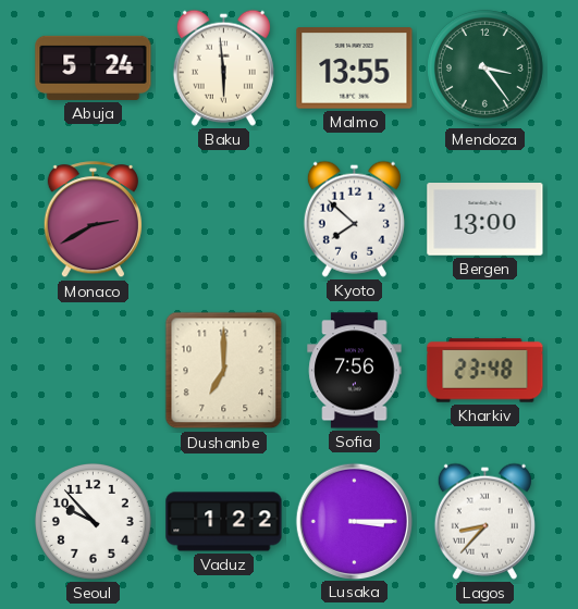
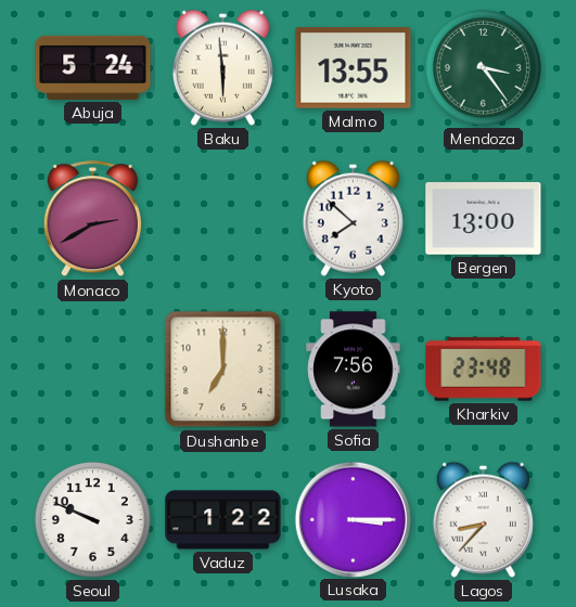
Seoul: 9:53 -> 9:49
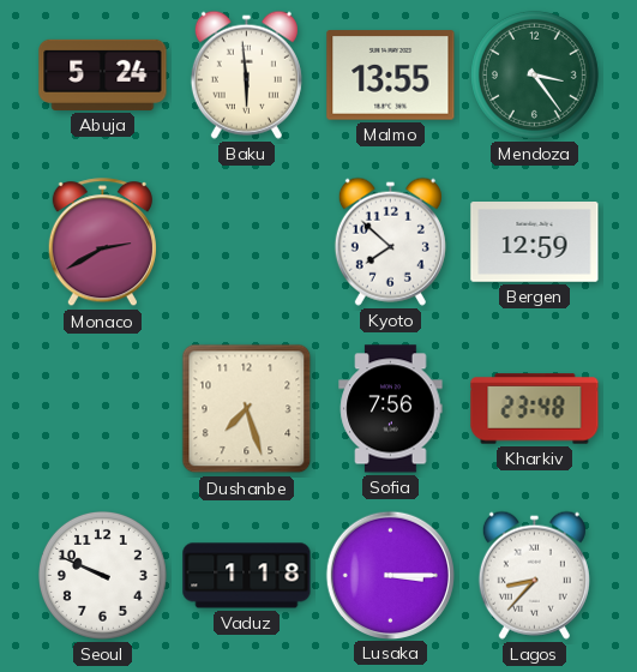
Bergen: 13:00 -> 12:59
Dushanbe: 7:00 -> 7:27
Vaduz: 1:22 -> 1:18
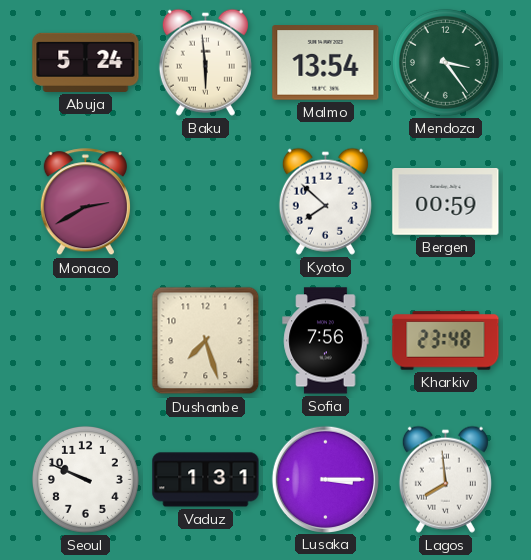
Malmo: 13:55 -> 13:54
Bergen: 12:59 -> 00:59
Vaduz: 1:18 -> 1:31
Lagos: 8:37 -> 7:59
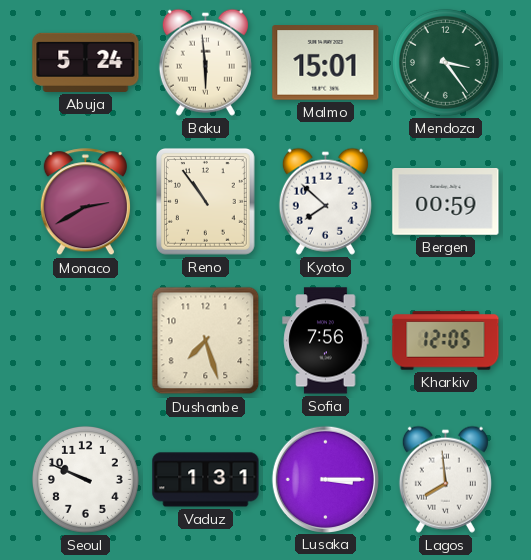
Malmo: 13:54 -> 15:01
Reno: none -> 10:54
Kharkiv: 23:48 -> 12:05
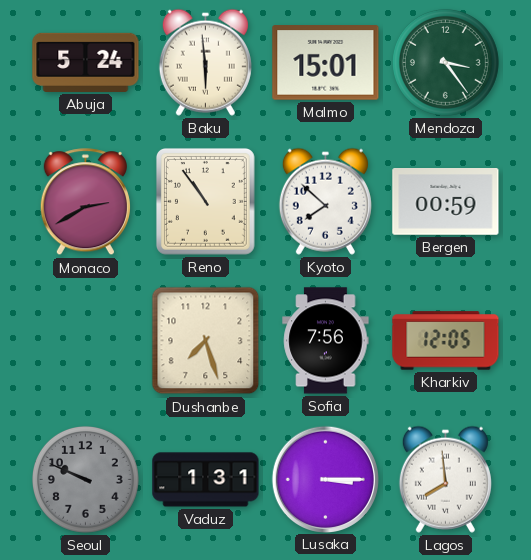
Seoul dial: white -> grey
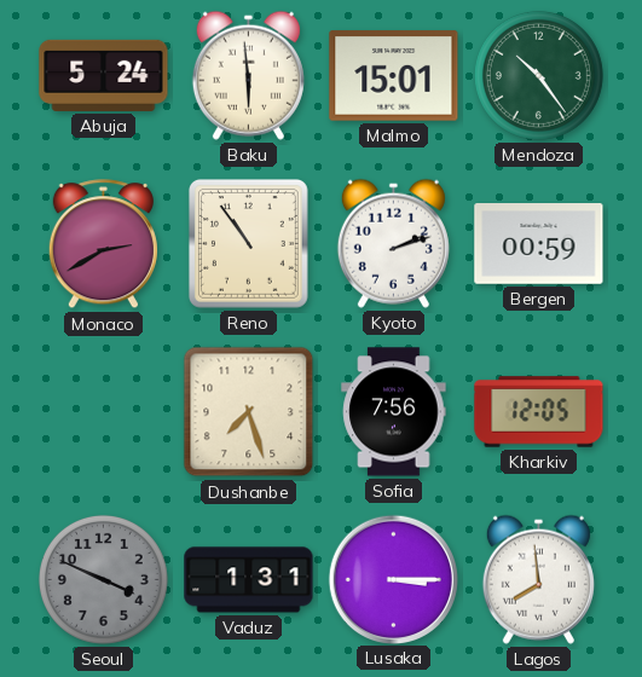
Mendoza: 3:24 -> 10:24
Kyoto: 7:52 -> 2:12
Seoul: 9:49 -> 3:49
